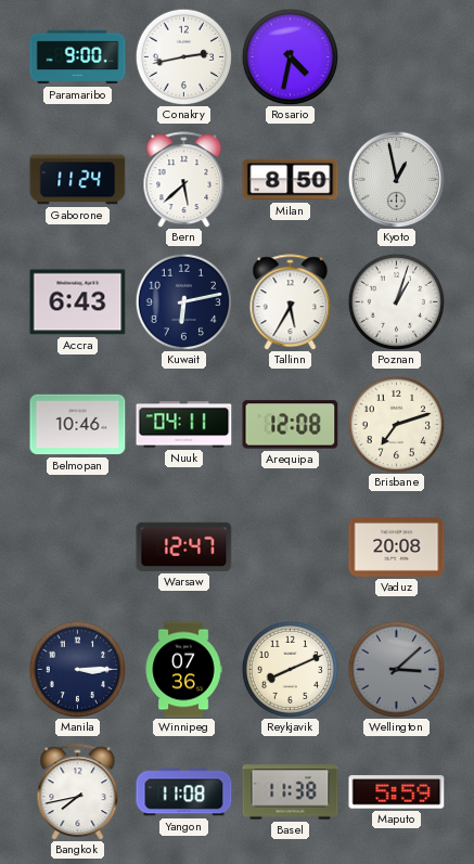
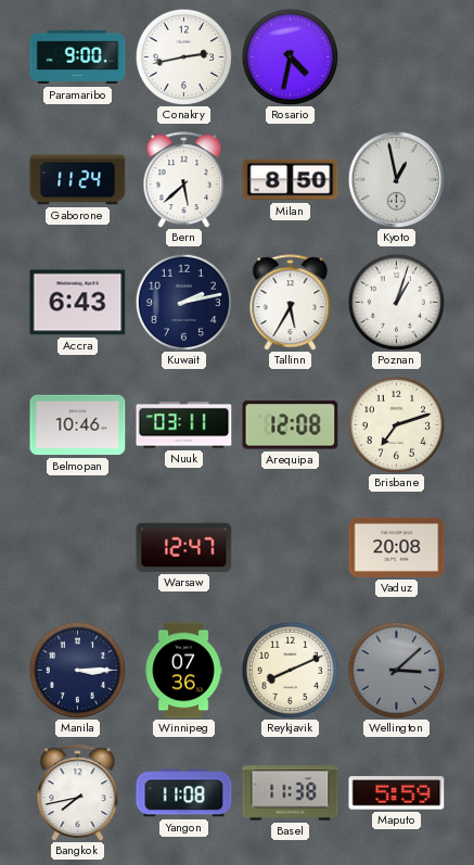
Kuwait: 6:13 -> 2:13
Nuuk: 04:11 -> 03:11
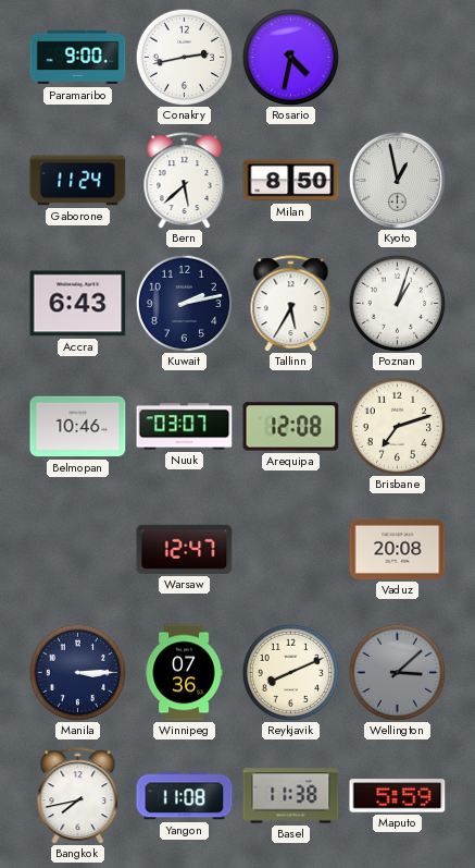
Nuuk: 03:11 -> 03:07
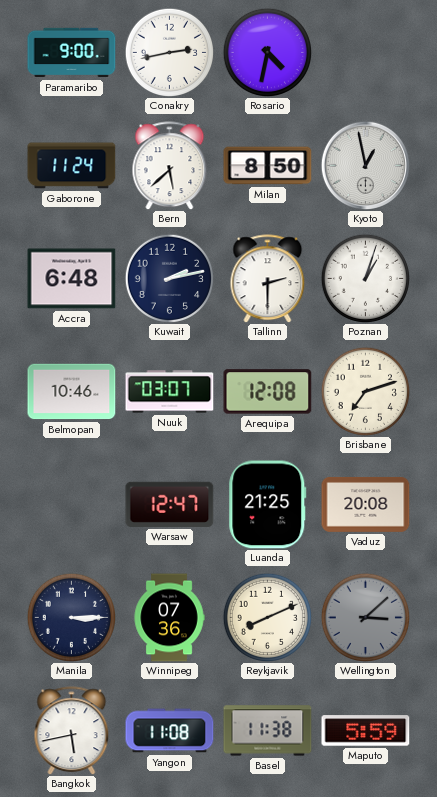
Accra: 6:43 -> 6:48
Tallinn: 5:35 -> 2:30
Luanda: none -> 21:25
Bangkok: 7:43 -> 5:43
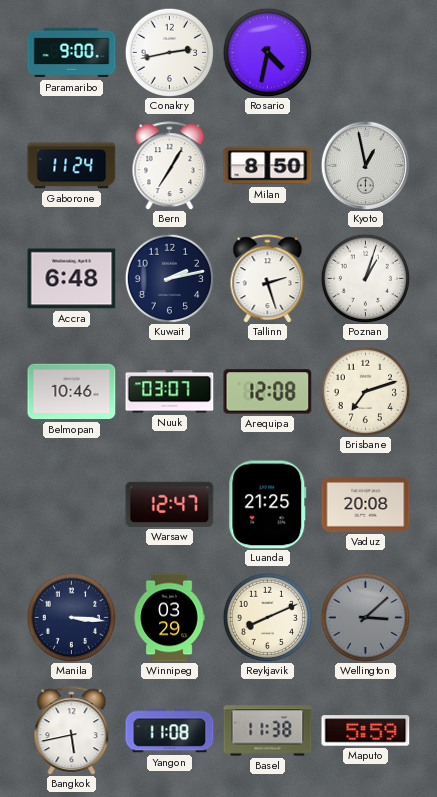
Bern: 5:38 -> 7:05
Tallinn: 2:30 -> 2:27
Manila: 3:15 -> 3:16
Winnipeg: 07:36 -> 03:29
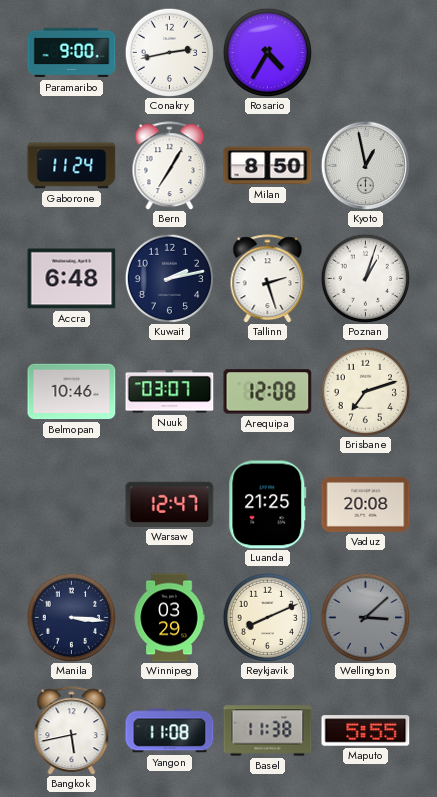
Rosario: 4:32 -> 4:35
Maputo: 5:59 -> 5:55
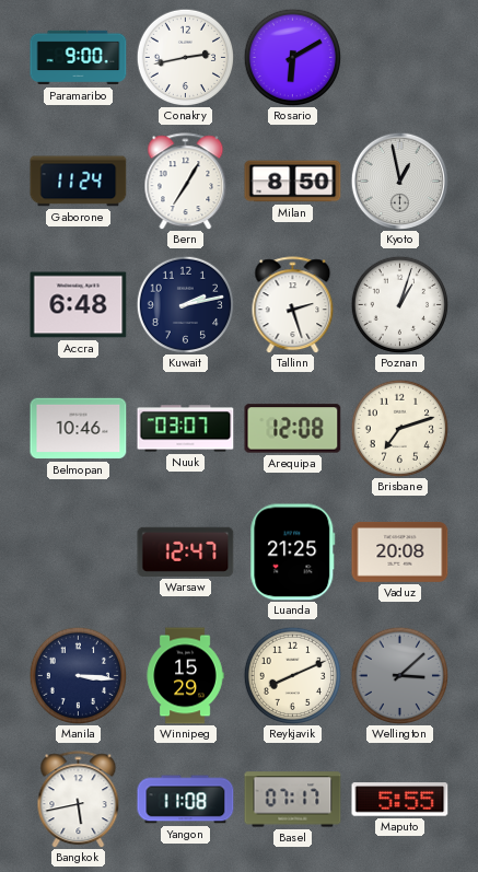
Rosario: 4:35 -> 6:10
Winnipeg: 03:29 -> 15:29
Basel: 11:38 -> 07:17
